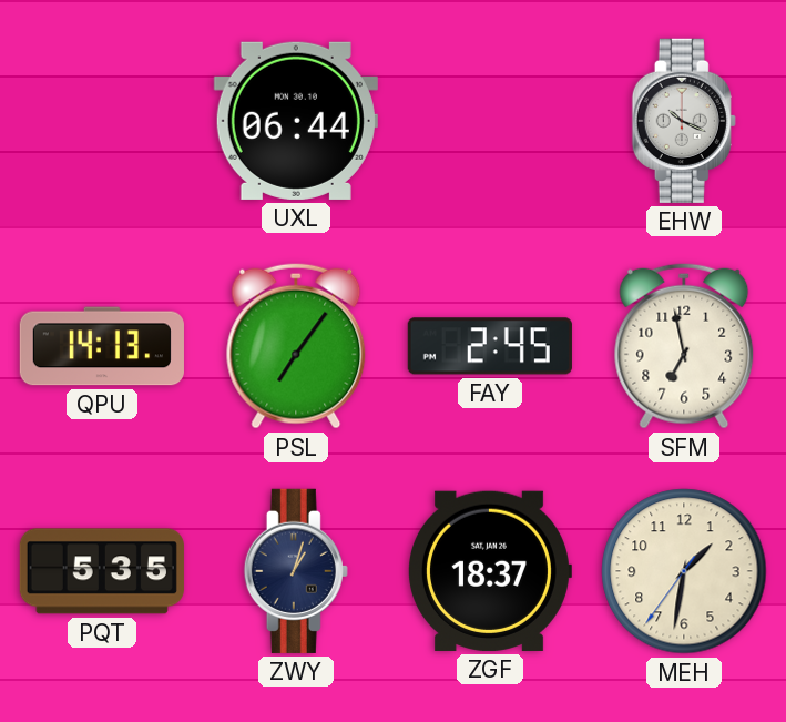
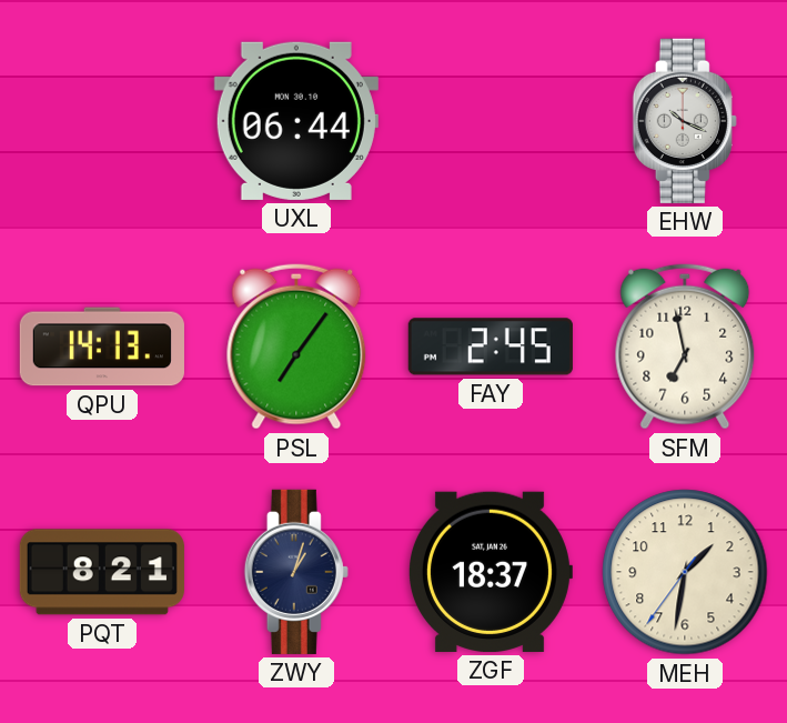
PQT: 5:35 -> 8:21
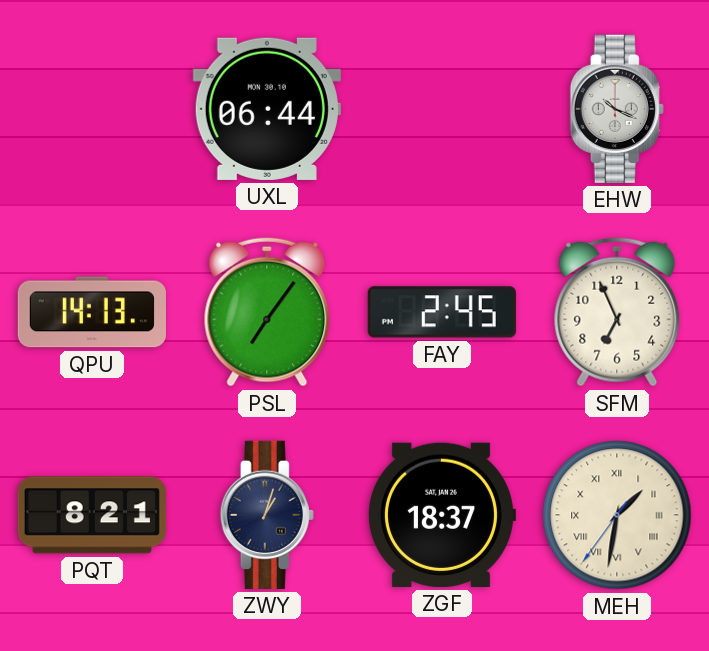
SFM: 6:58 -> 6:56
MEH numerals: Arabic -> Roman
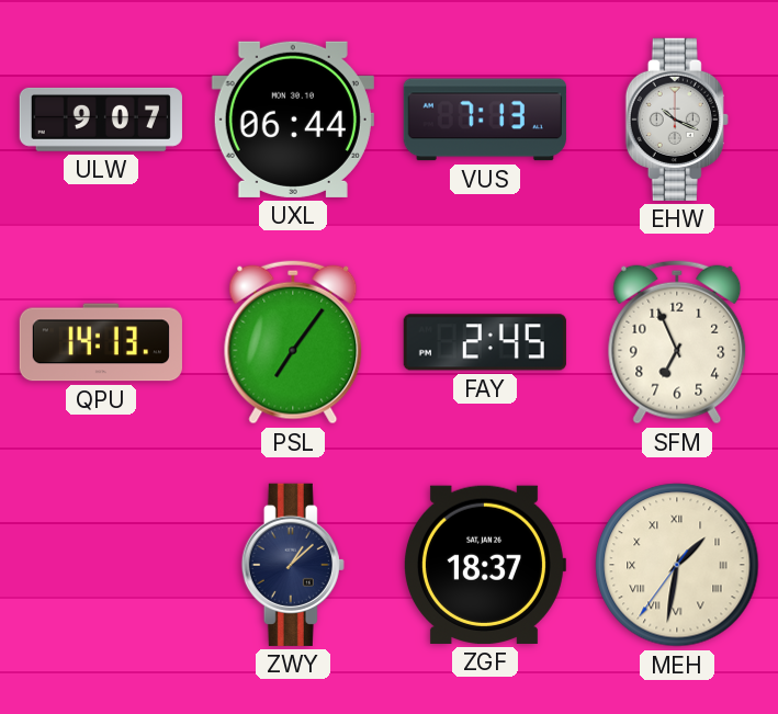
ULW: none -> 9:07
VUS: none -> 7:13
PQT: 8:21 -> none
ZWY: 1:03 -> 1:08
